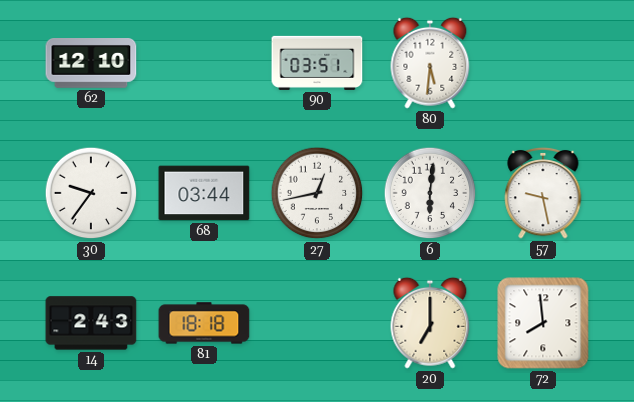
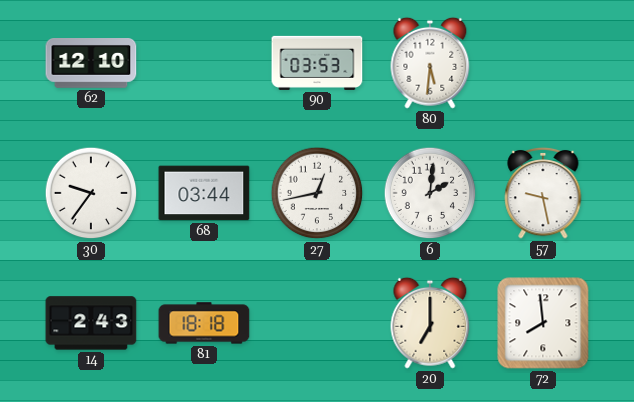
90: 03:51 -> 03:53
6: 6:01 -> 2:01
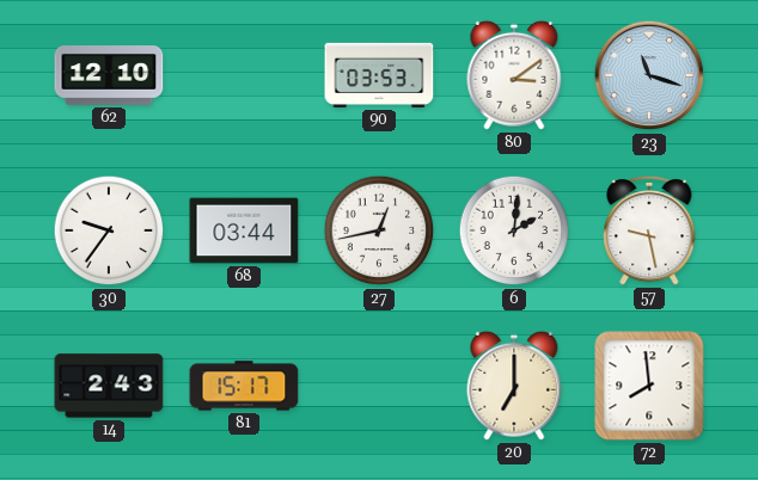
80: 5:31 -> 3:09
23: none -> 11:18
81: 18:18 -> 15:17
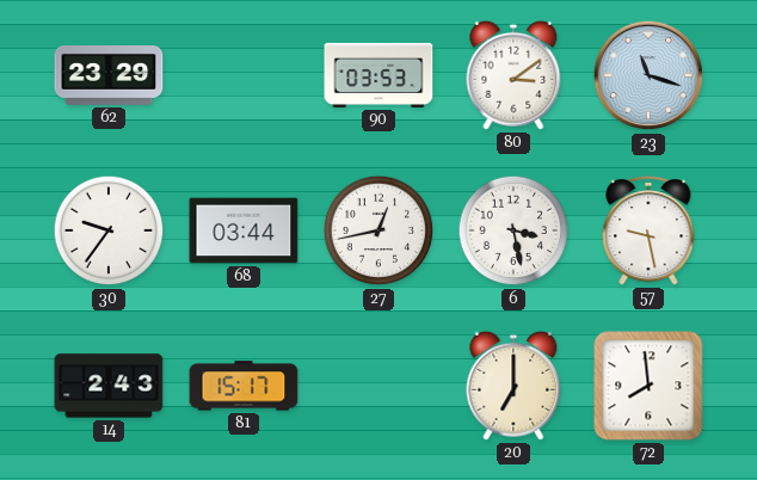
62: 12:10 -> 23:29
6: 2:01 -> 3:28
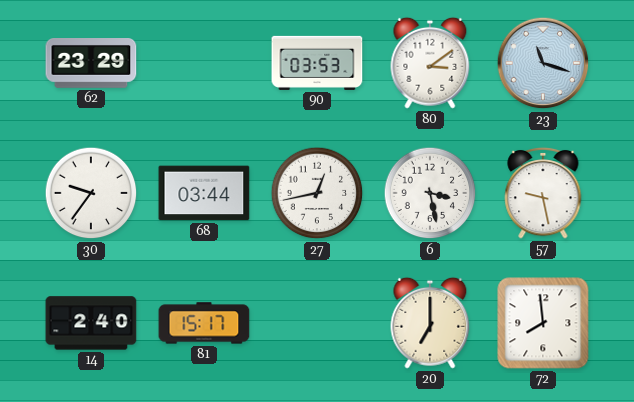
14: 2:43 -> 2:40
